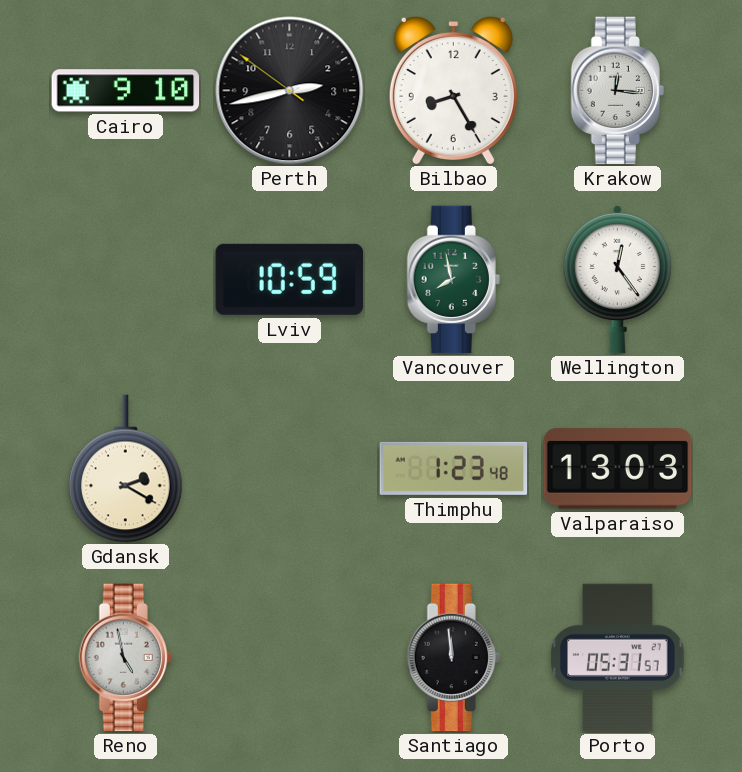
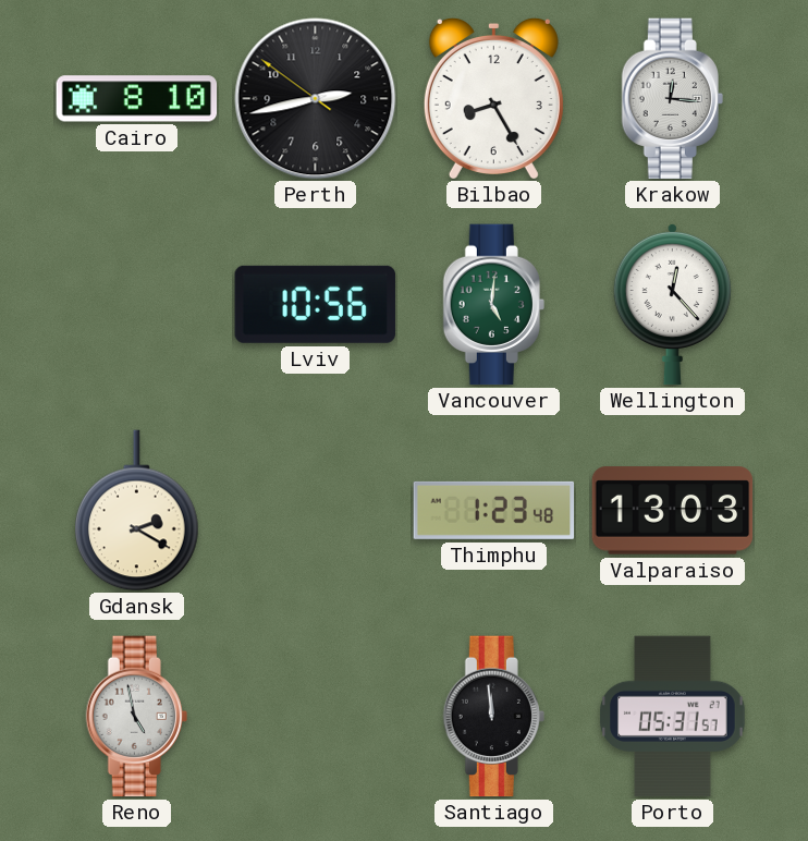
Cairo: 9:10 -> 8:10
Lviv: 10:59 -> 10:56
Vancouver: 7:58 -> 5:01
Wellington: 12:24 -> 12:23
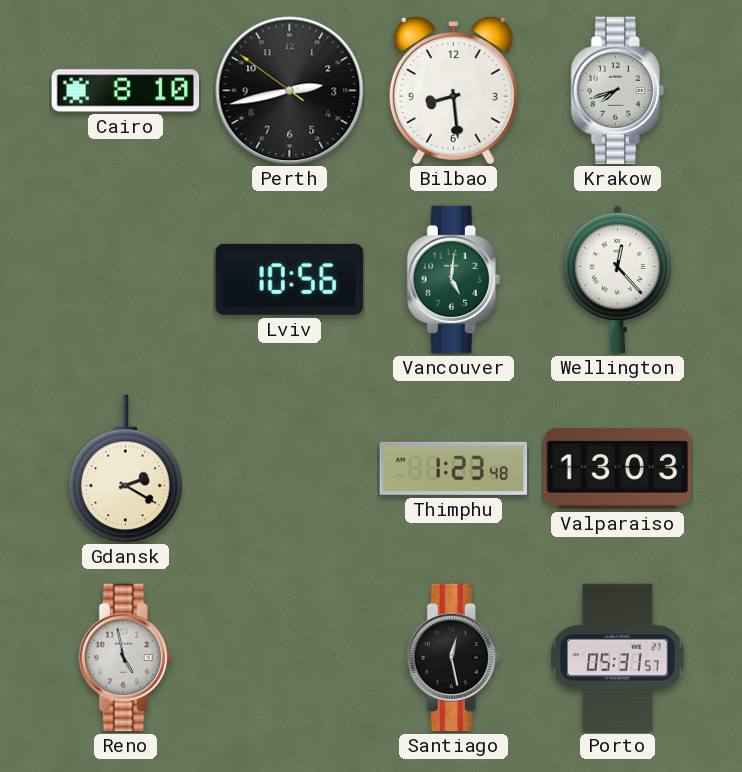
Bilbao: 8:25 -> 8:29
Krakow: 12:16 -> 7:42
Santiago: 11:59 -> 12:28
